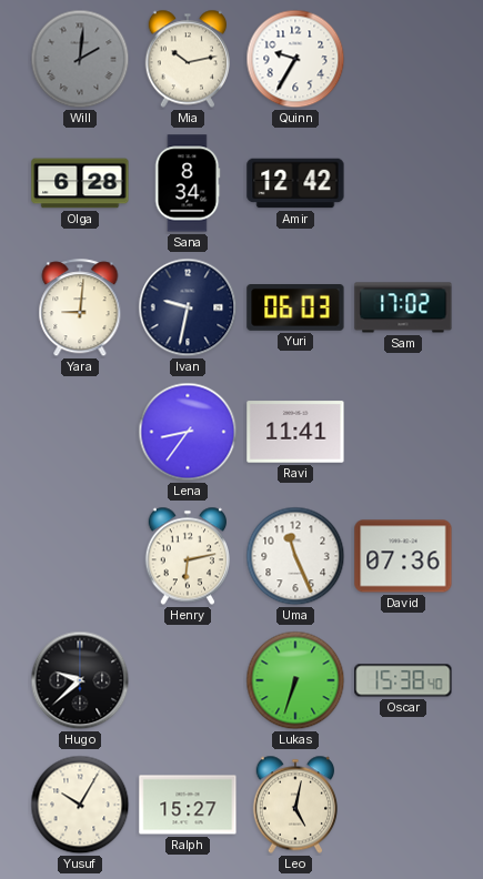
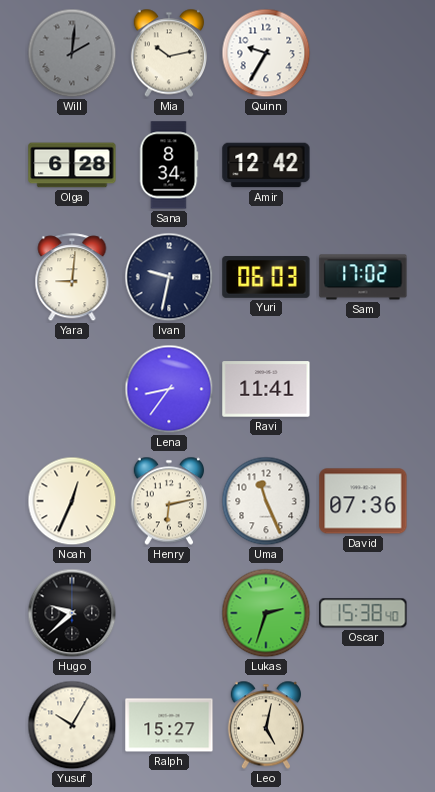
Noah: none -> 12:34
Lukas: 6:33 -> 2:33
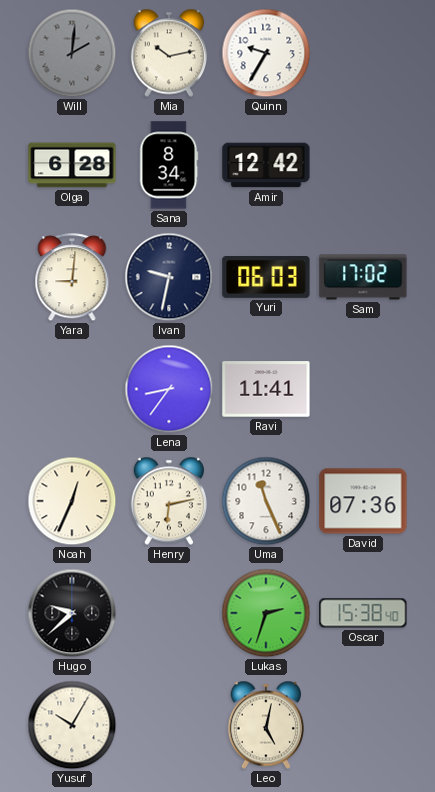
Ralph: 15:27 -> none
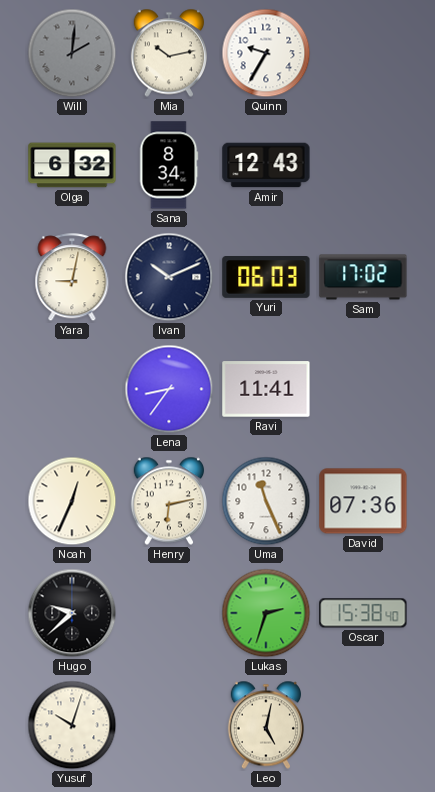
Olga: 6:28 -> 6:32
Amir: 12:42 -> 12:43
Yara: 9:01 -> 9:02
Ivan: 9:32 -> 10:11
Yusuf: 10:05 -> 10:03
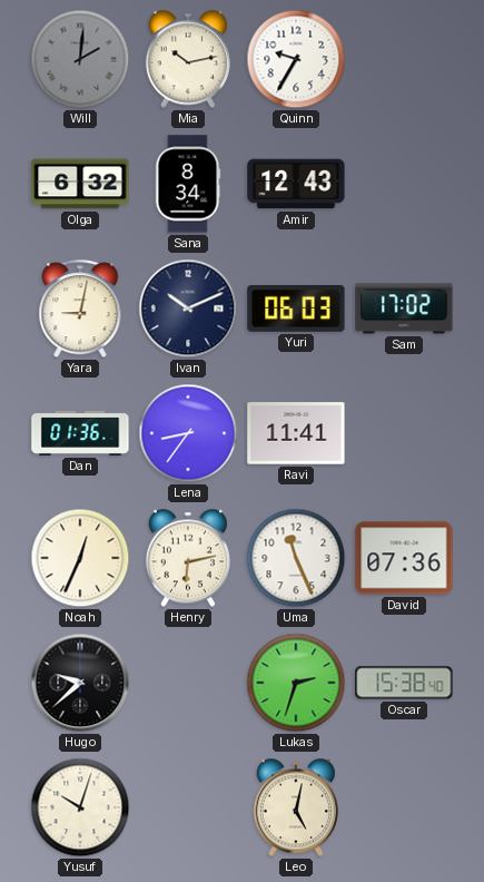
Dan: none -> 01:36
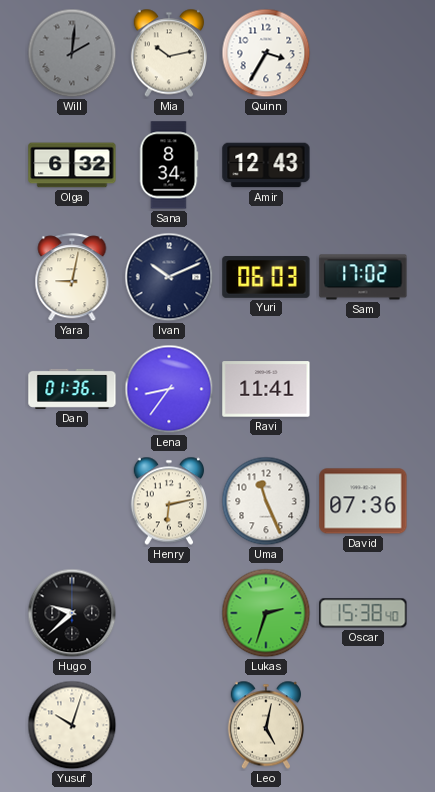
Quinn: 9:35 -> 3:35
Noah: 12:34 -> none
